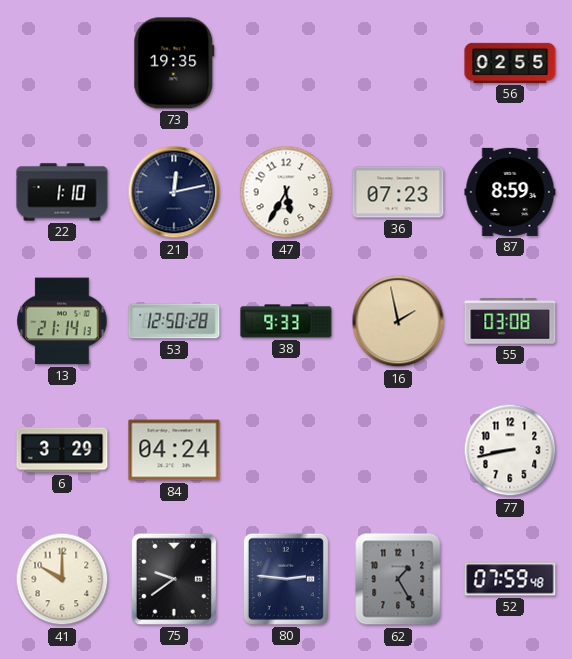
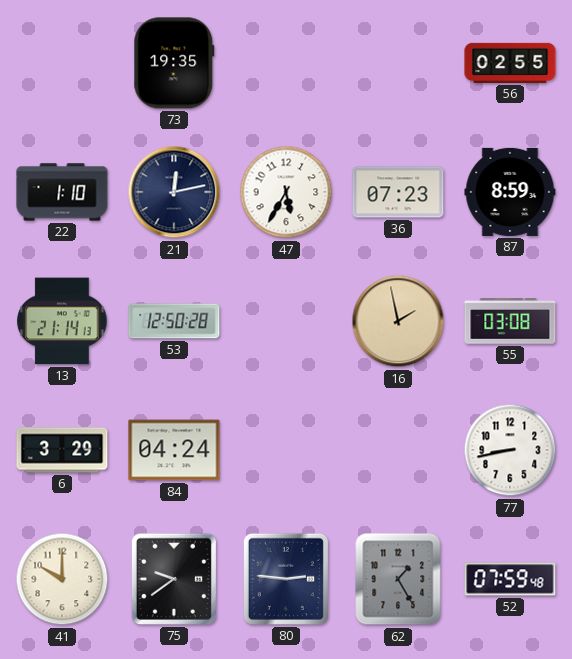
38: 9:33 -> none
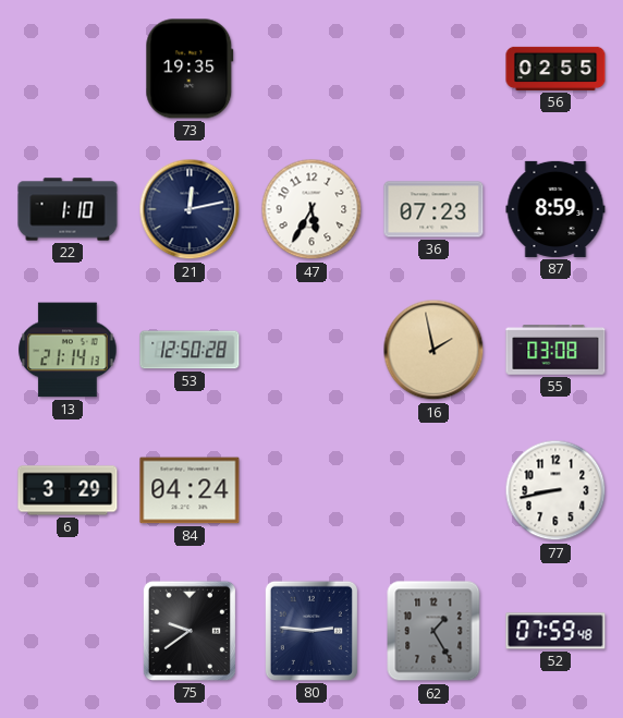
41: 10:00 -> none
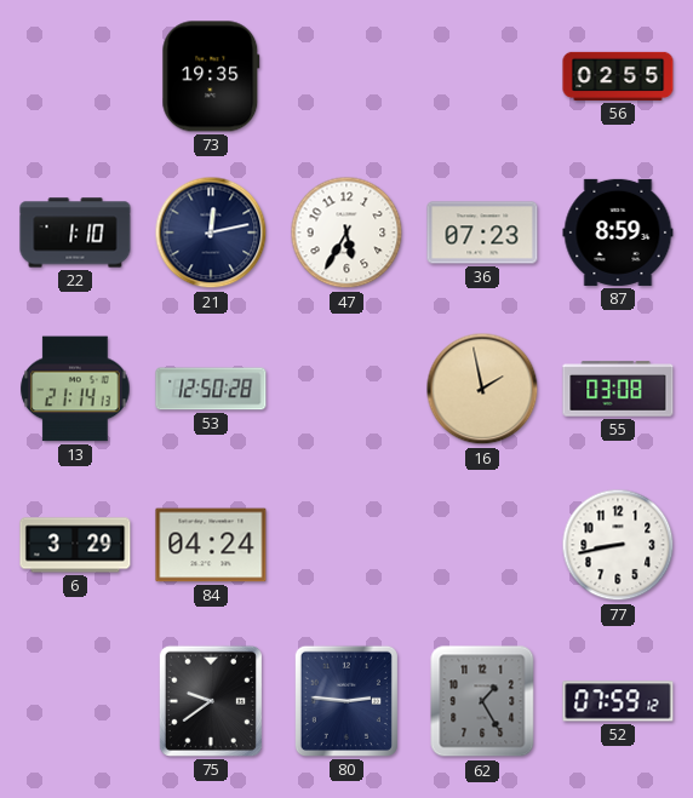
52: 07:59:48 -> 07:59:12
